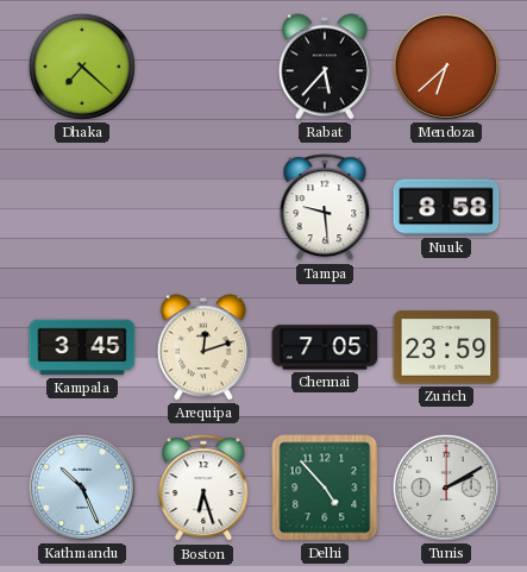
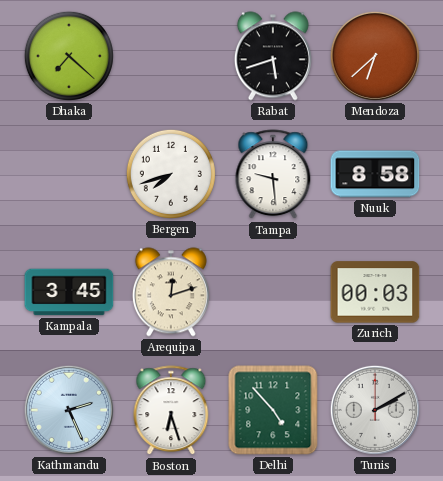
Rabat: 5:37 -> 5:42
Bergen: none -> 7:42
Chennai: 7:05 -> none
Zurich: 23:59 -> 00:03
Kathmandu: 10:26 -> 2:26
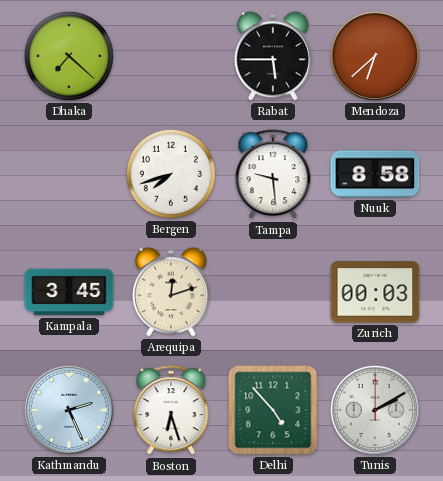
Rabat: 5:42 -> 5:45
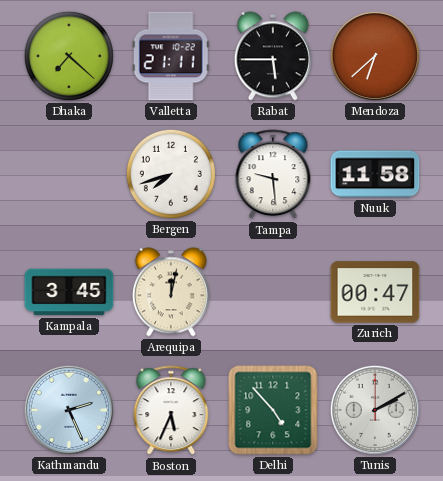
Valletta: none -> 21:11
Nuuk: 8:58 -> 11:58
Arequipa: 12:12 -> 12:02
Zurich: 00:03 -> 00:47
Boston: 6:27 -> 5:34
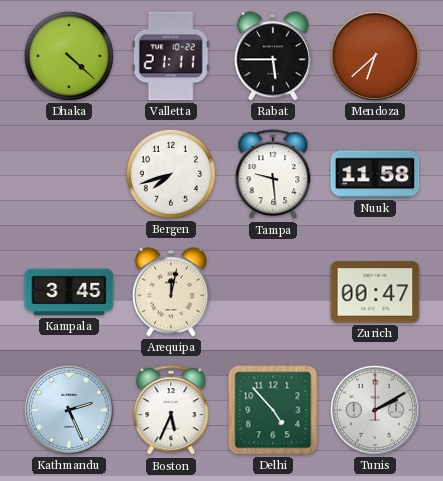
Dhaka: 7:22 -> 4:22
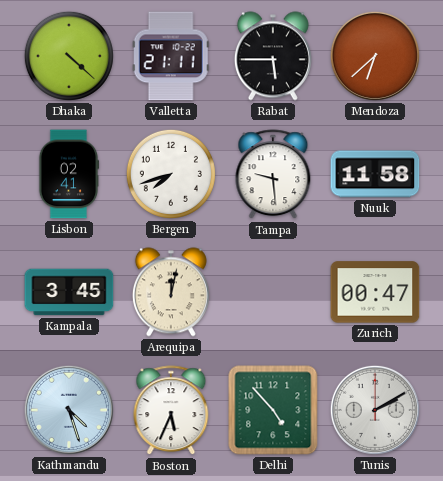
Lisbon: none -> 02:41
Kathmandu: 2:26 -> 4:27
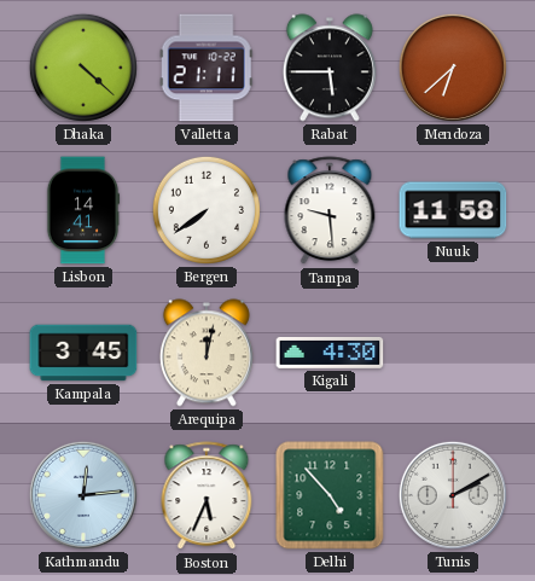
Lisbon: 02:41 -> 14:41
Bergen: 7:42 -> 7:39
Kigali: none -> 4:30
Zurich: 00:47 -> none
Kathmandu: 4:27 -> 12:14
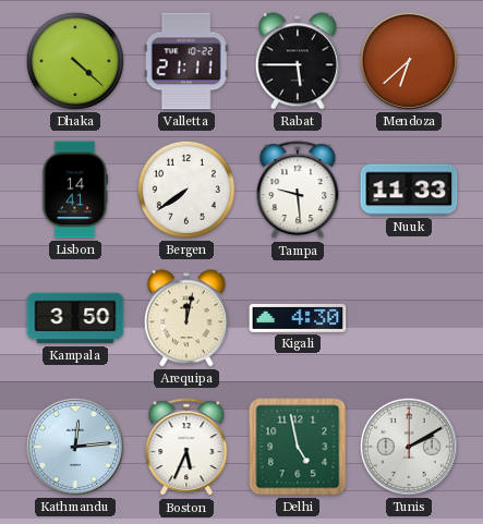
Nuuk: 11:58 -> 11:33
Kampala: 3:45 -> 3:50
Delhi: 4:53 -> 4:58
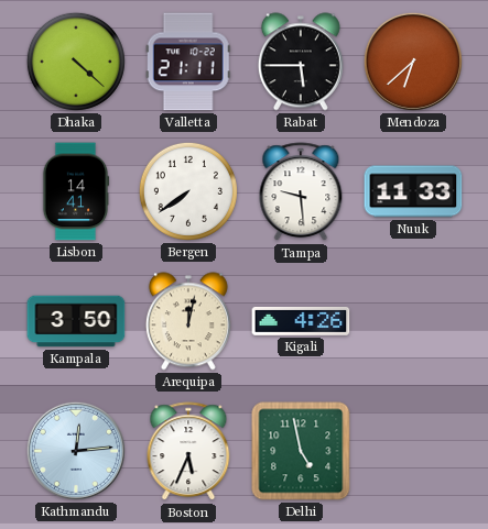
Kigali: 4:30 -> 4:26
Tunis: 2:10 -> none
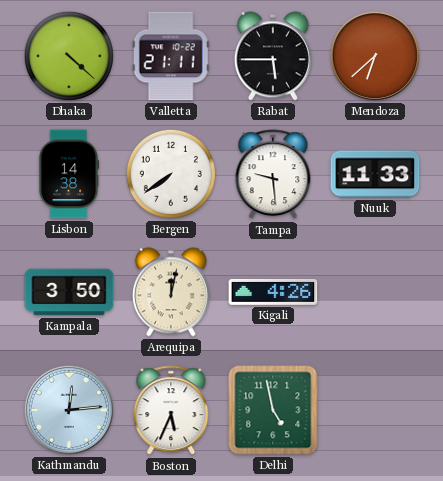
Lisbon: 14:41 -> 14:38
